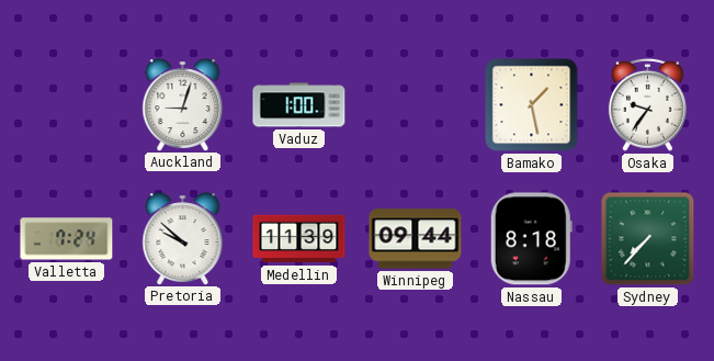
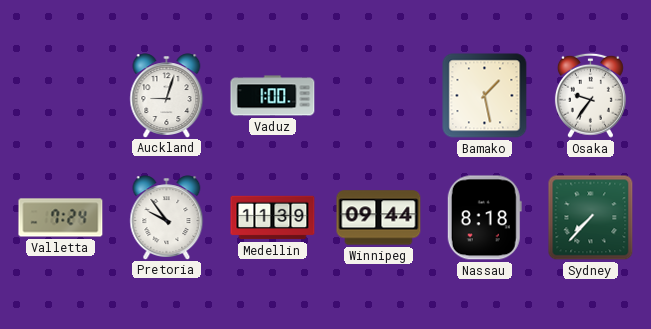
Pretoria: 9:52 -> 9:54
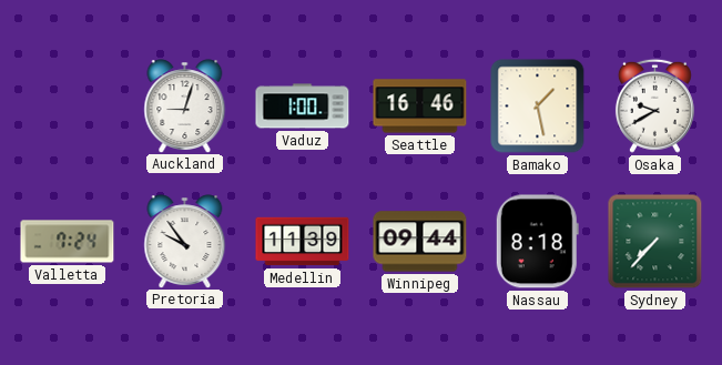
Seattle: none -> 16:46
Osaka: 9:36 -> 9:40
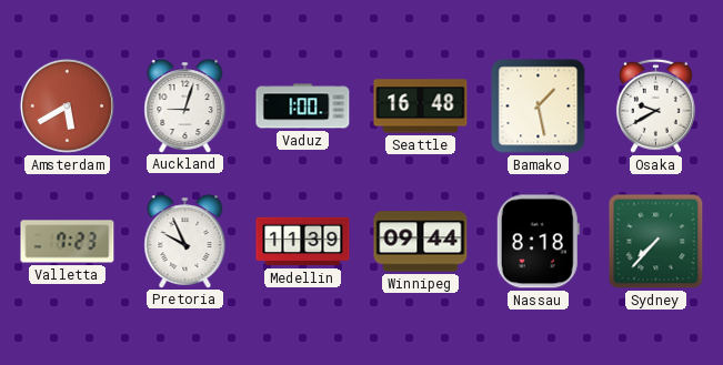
Amsterdam: none -> 5:40
Seattle: 16:46 -> 16:48
Valletta: 7:24 -> 7:23
Pretoria: 9:54 -> 9:56
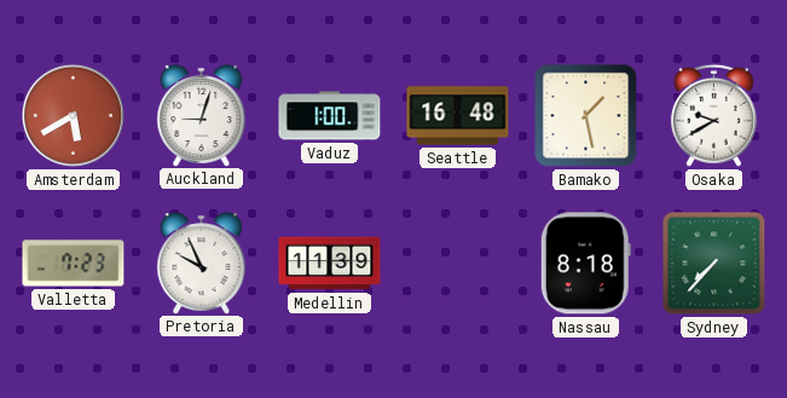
Winnipeg: 09:44 -> none
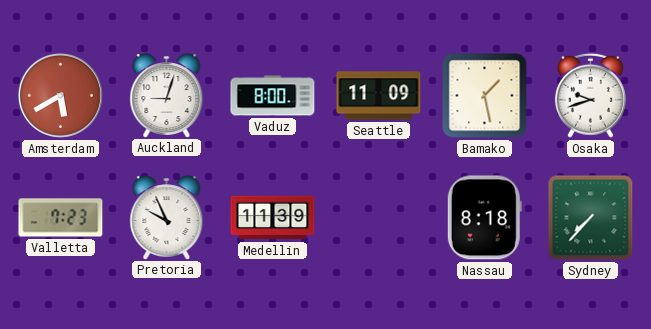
Vaduz: 1:00 -> 8:00
Seattle: 16:48 -> 11:09
Osaka: 9:40 -> 9:42
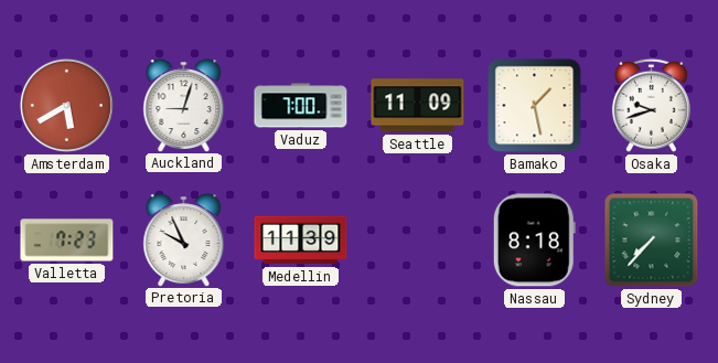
Vaduz: 8:00 -> 7:00
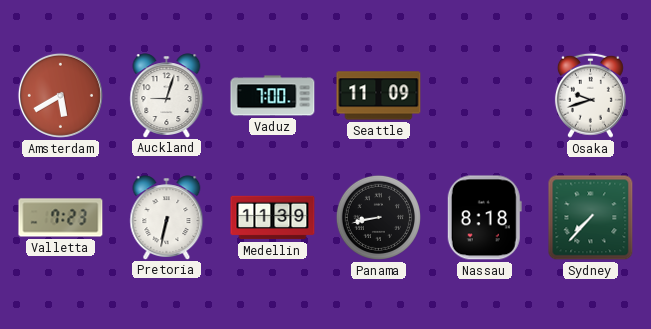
Bamako: 1:28 -> none
Pretoria: 9:56 -> 6:32
Panama: none -> 8:43
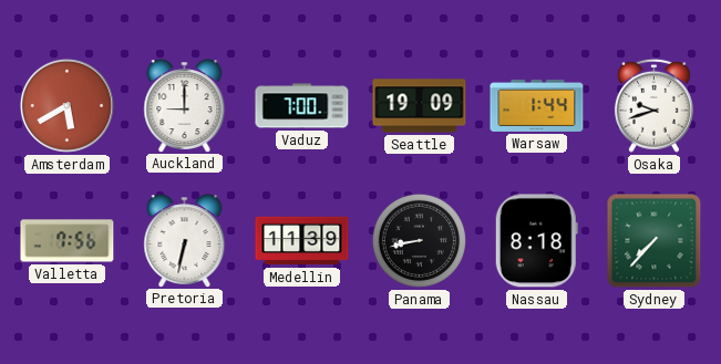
Auckland: 9:03 -> 9:00
Seattle: 11:09 -> 19:09
Warsaw: none -> 1:44
Valletta: 7:23 -> 7:56
